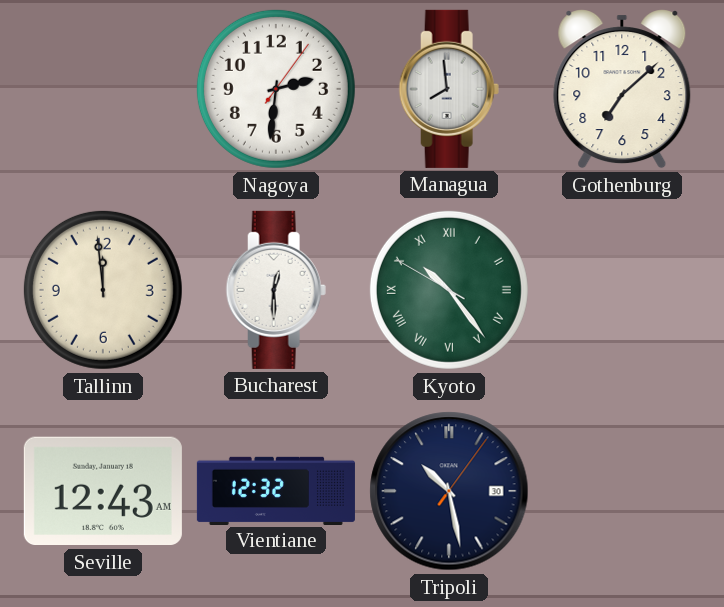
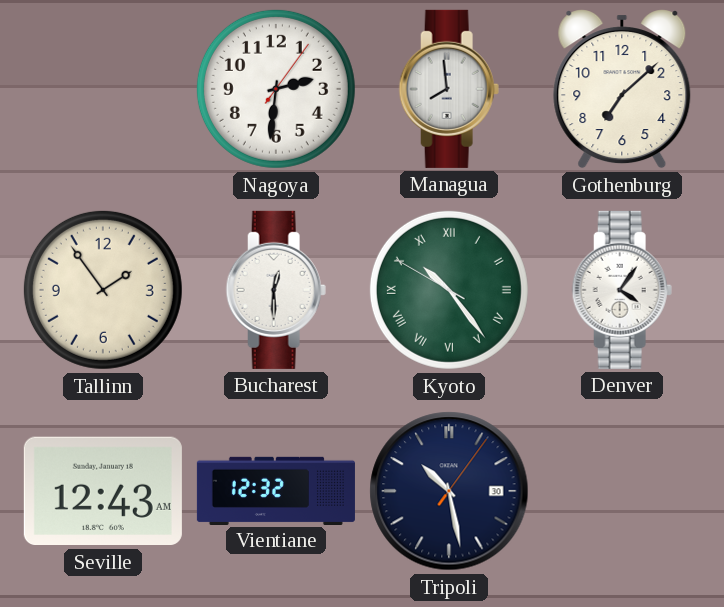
Tallinn: 11:59 -> 1:54
Denver: none -> 4:06
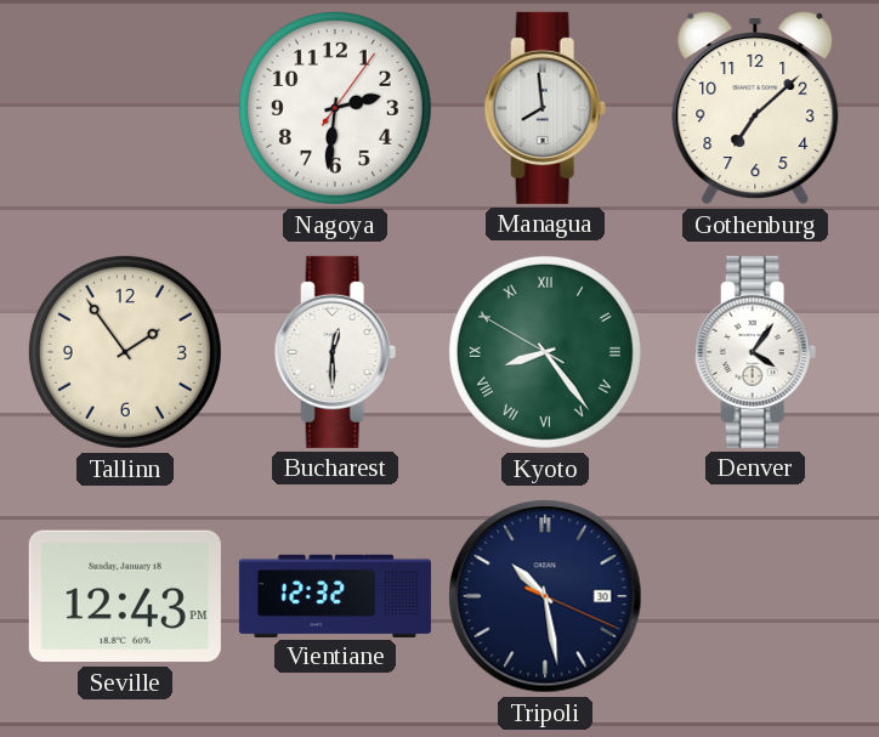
Kyoto: 10:23 -> 8:23
Seville: 12:43 AM -> 12:43 PM
Tripoli: 10:28:06 -> 10:28:19
